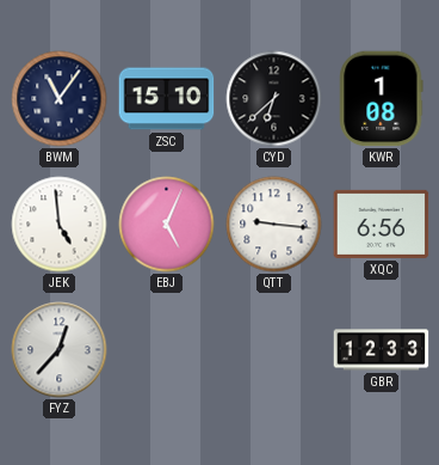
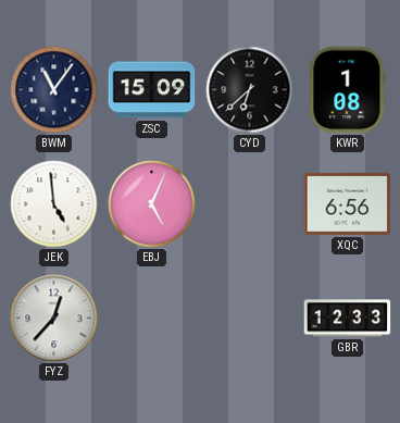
ZSC: 15:10 -> 15:09
QTT: 9:16 -> none
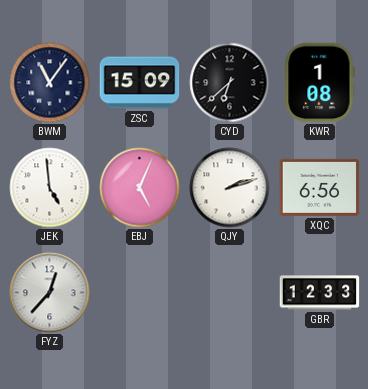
QJY: none -> 2:12
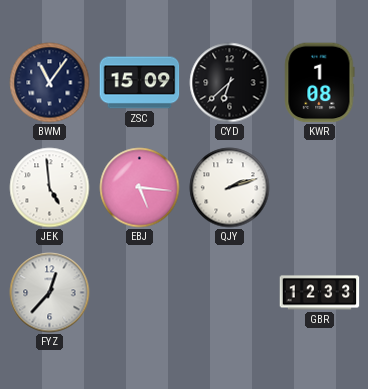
EBJ: 5:04 -> 5:16
XQC: 6:56 -> none
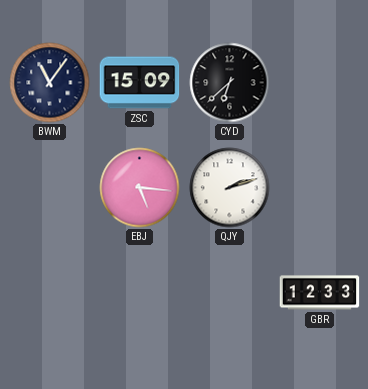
KWR: 1:08 -> none
JEK: 4:59 -> none
FYZ: 12:37 -> none
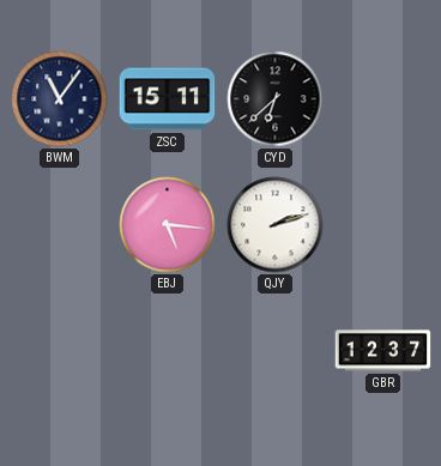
ZSC: 15:09 -> 15:11
GBR: 12:33 -> 12:37
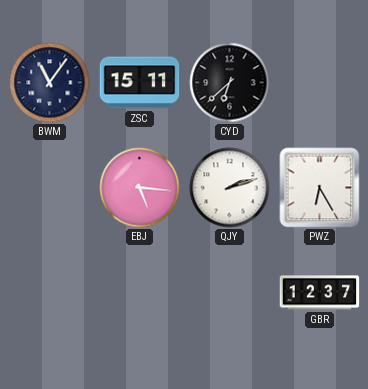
PWZ: none -> 6:25
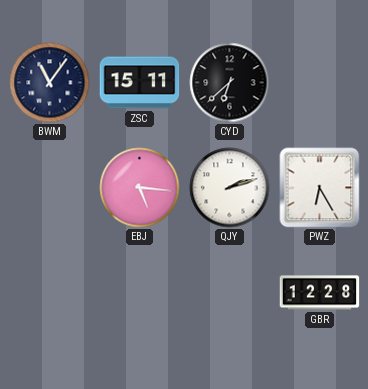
GBR: 12:37 -> 12:28
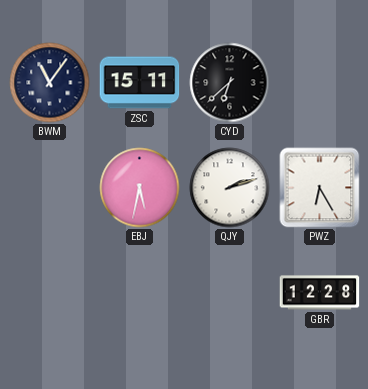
EBJ: 5:16 -> 5:32
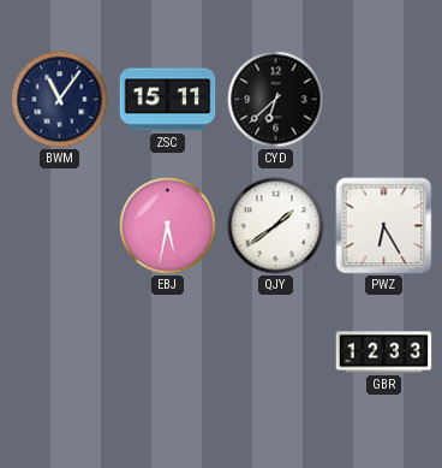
QJY: 2:12 -> 1:39
GBR: 12:28 -> 12:33
